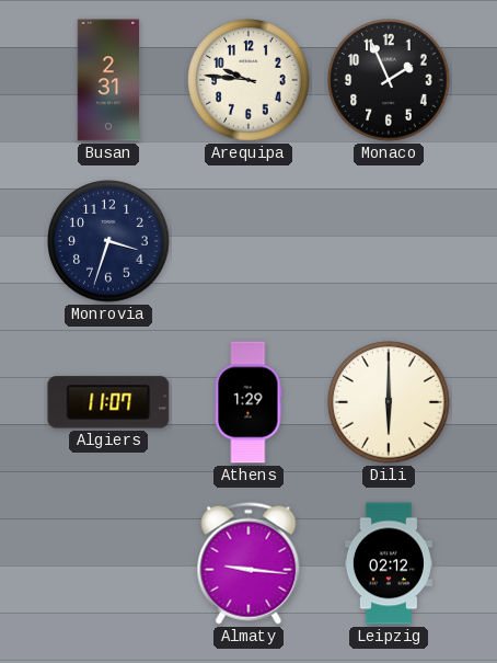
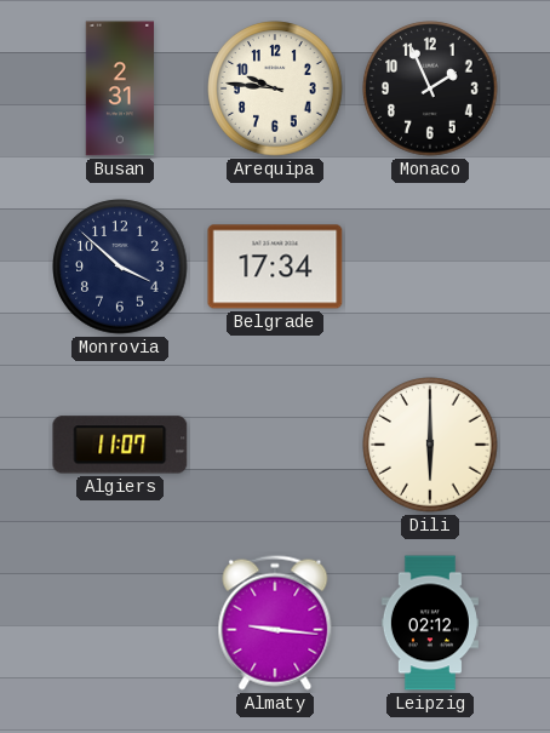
Monrovia: 3:33 -> 3:52
Belgrade: none -> 17:34
Athens: 1:29 -> none
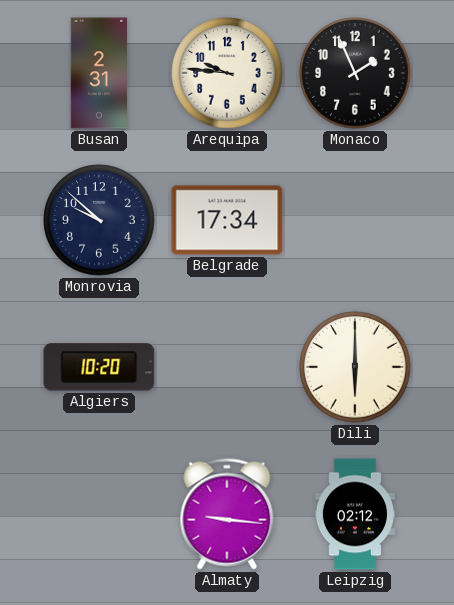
Monrovia: 3:52 -> 9:52
Algiers: 11:07 -> 10:20
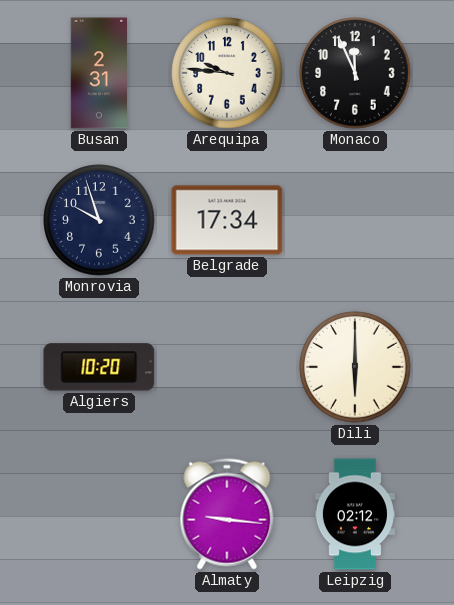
Monaco: 1:56 -> 11:56
Monrovia: 9:52 -> 9:57
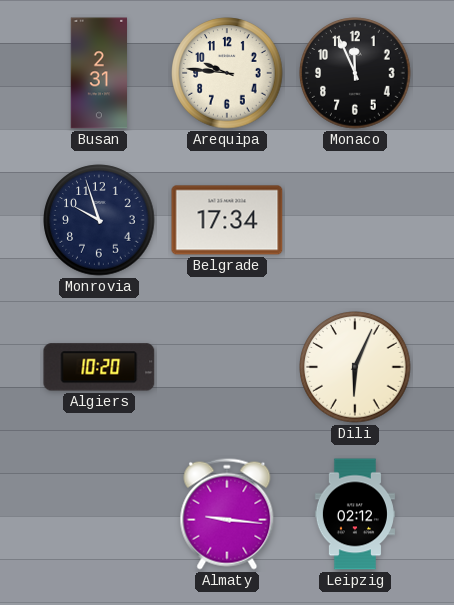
Dili: 6:00 -> 6:04
